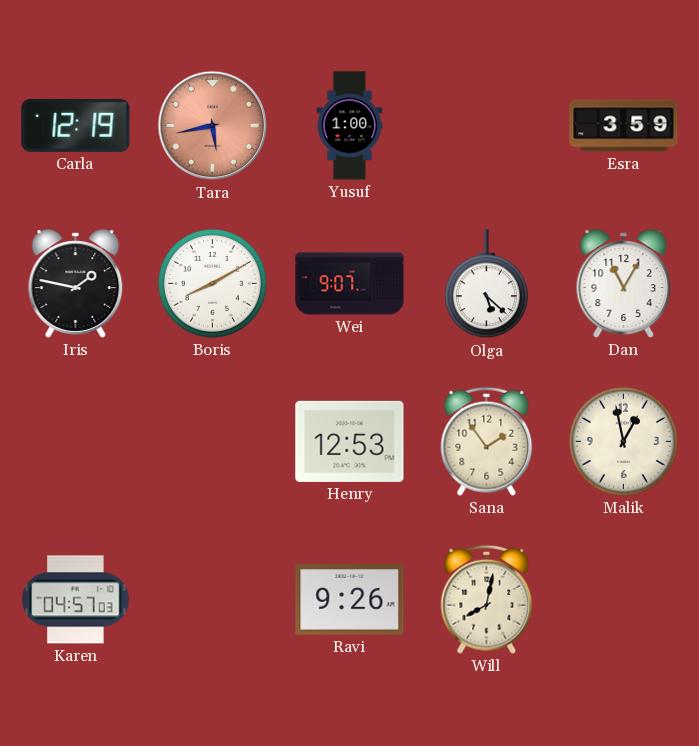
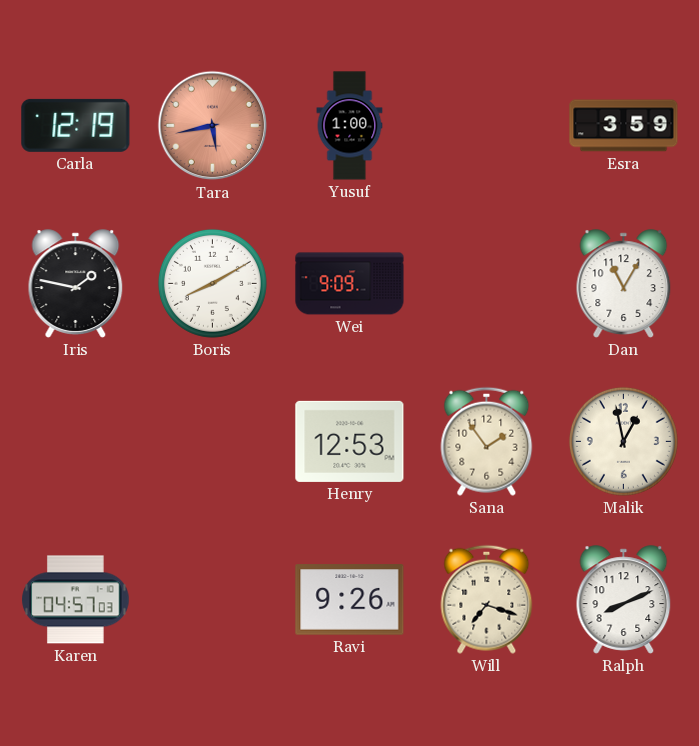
Wei: 9:07 -> 9:09
Olga: 5:22 -> none
Will: 8:02 -> 7:18
Ralph: none -> 8:11
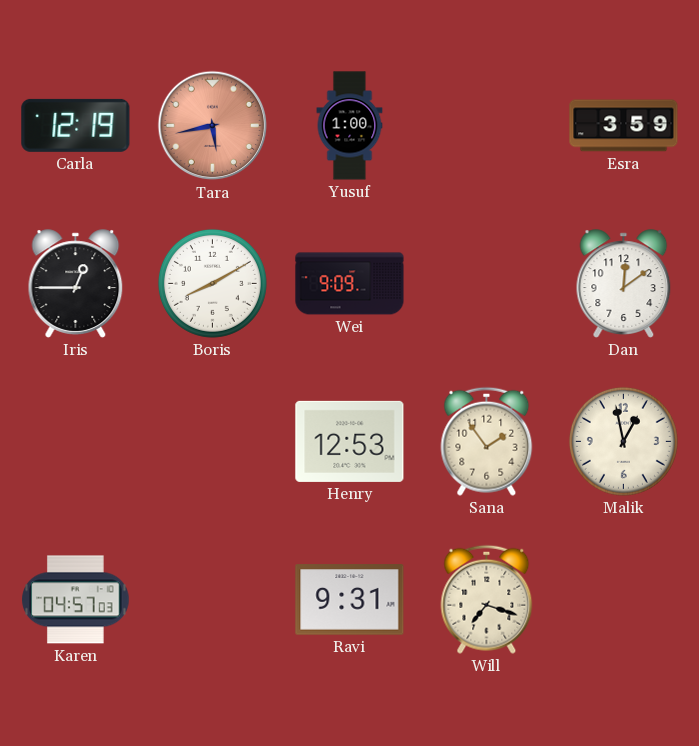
Iris: 1:47 -> 12:45
Dan: 11:05 -> 12:09
Ravi: 9:26 -> 9:31
Ralph: 8:11 -> none
